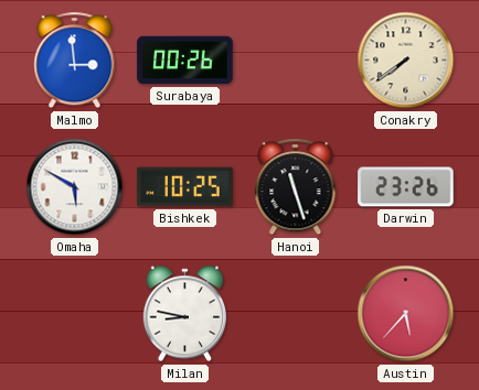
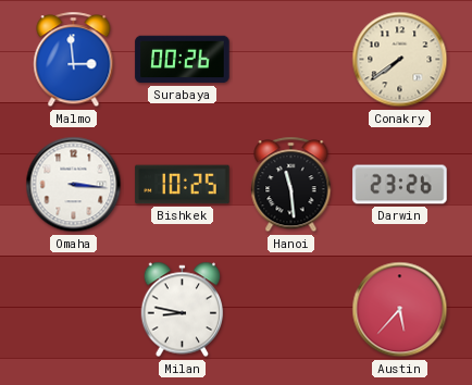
Omaha: 5:50 -> 3:16
Hanoi: 11:27 -> 11:29
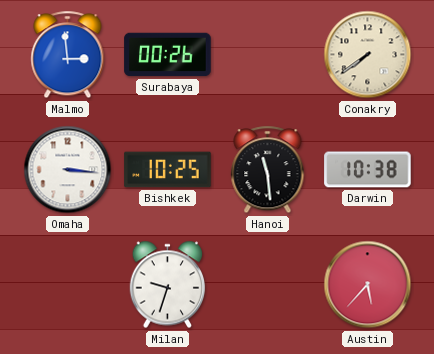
Darwin: 23:26 -> 10:38
Milan: 8:47 -> 9:33
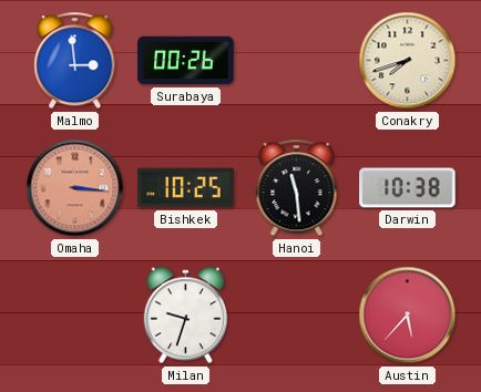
Conakry: 7:39 -> 7:42
Omaha dial: white -> salmon
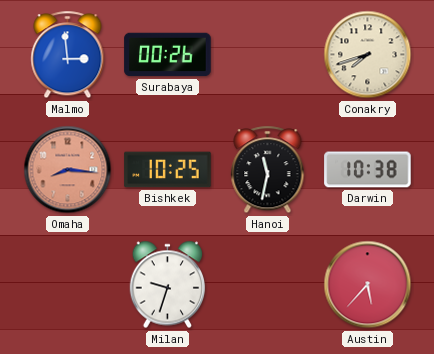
Omaha: 3:16 -> 8:16
Hanoi: 11:29 -> 11:32
